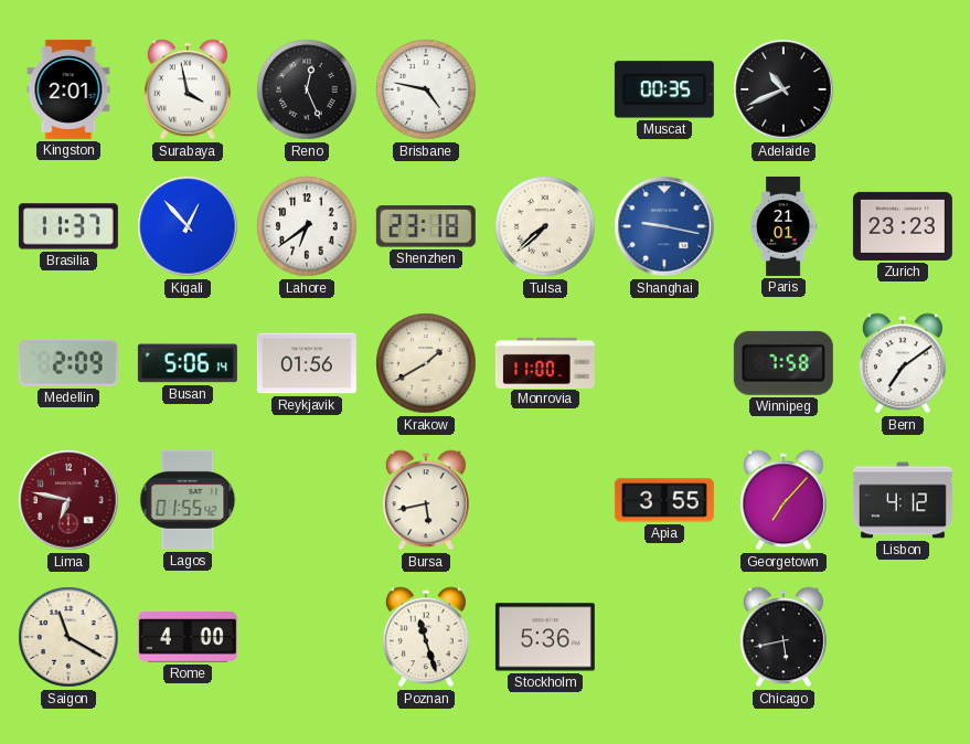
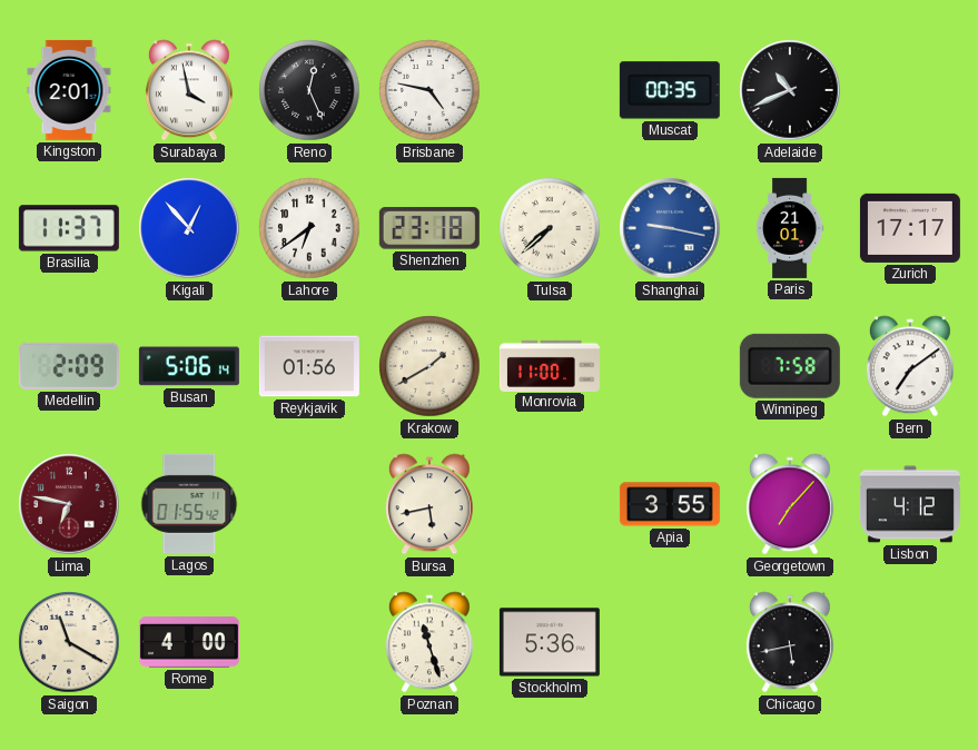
Zurich: 23:23 -> 17:17
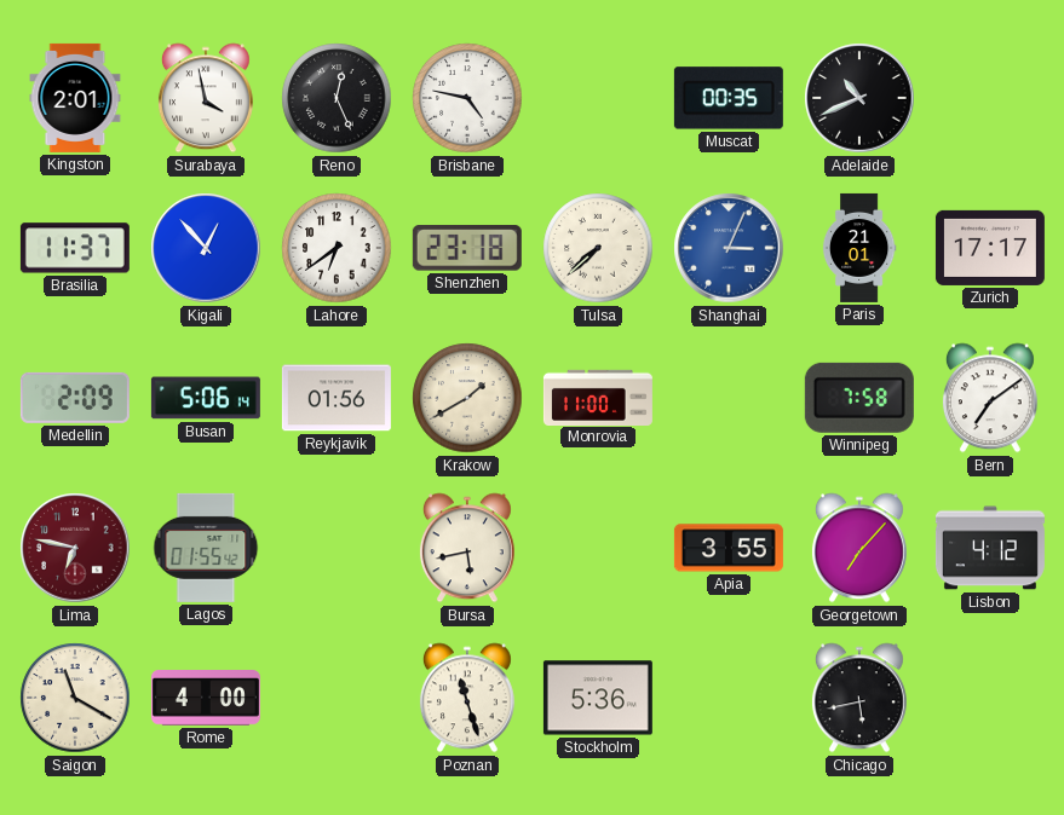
Shanghai: 9:17 -> 3:04
